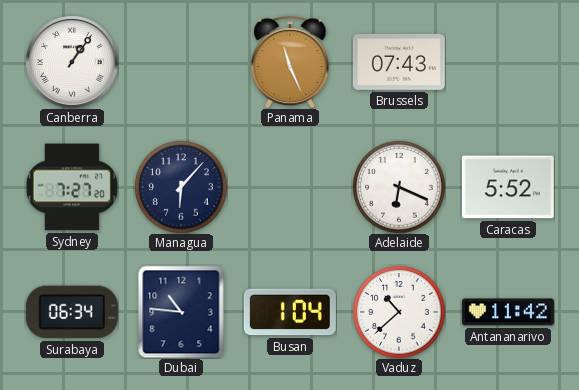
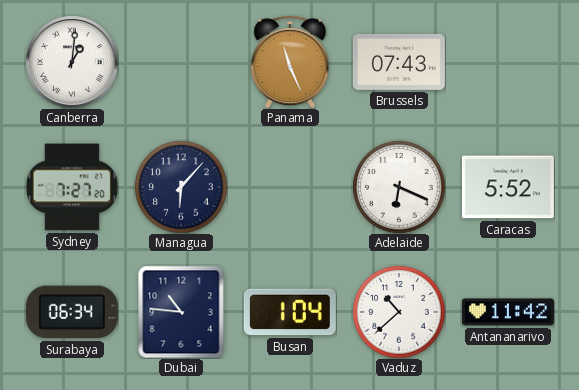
Canberra: 1:06 -> 1:01
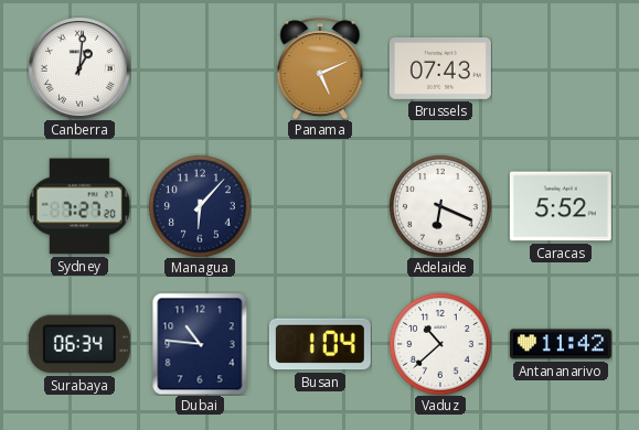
Panama: 11:26 -> 5:11
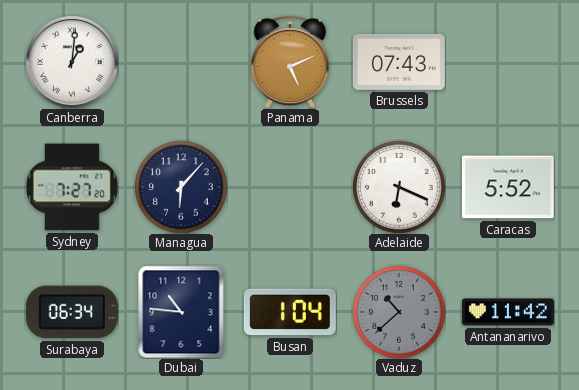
Vaduz dial: white -> grey
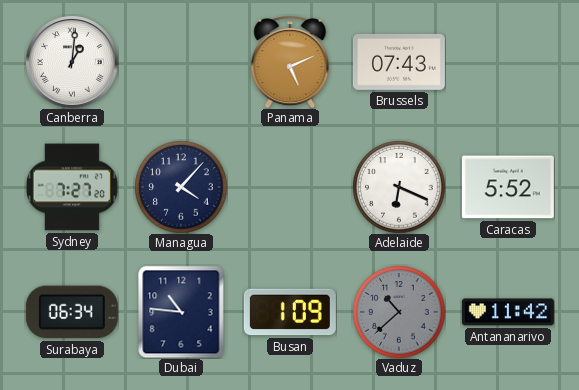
Managua: 6:07 -> 4:07
Busan: 1:04 -> 1:09
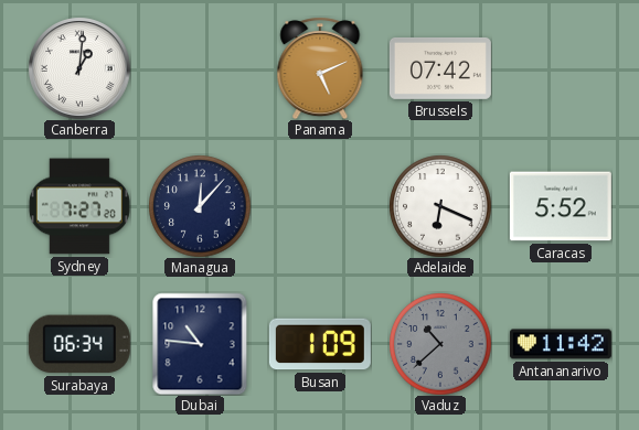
Brussels: 07:43 -> 07:42
Managua: 4:07 -> 12:07
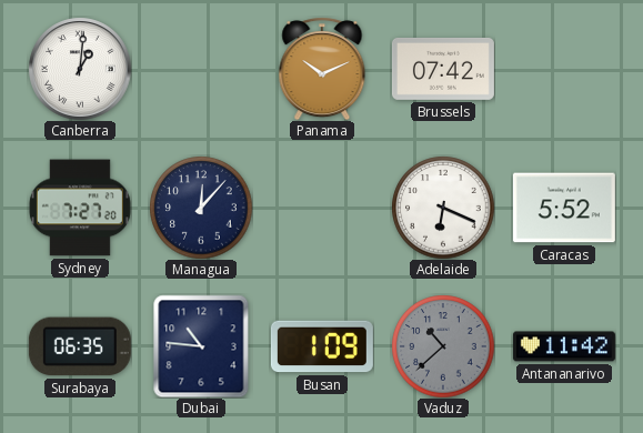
Panama: 5:11 -> 10:11
Surabaya: 06:34 -> 06:35
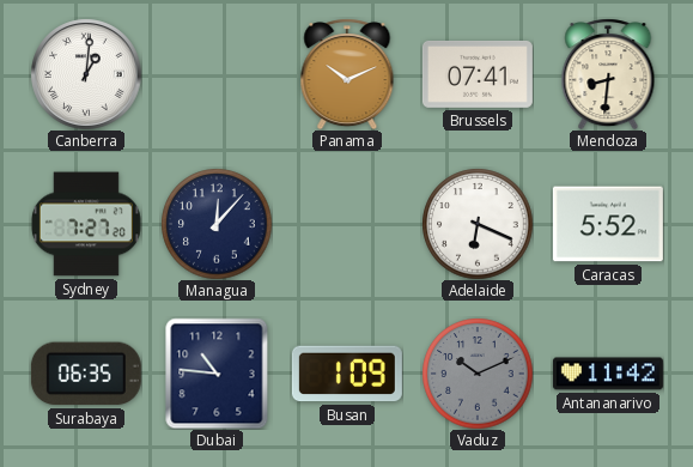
Brussels: 07:42 -> 07:41
Mendoza: none -> 8:31
Vaduz: 10:38 -> 10:11
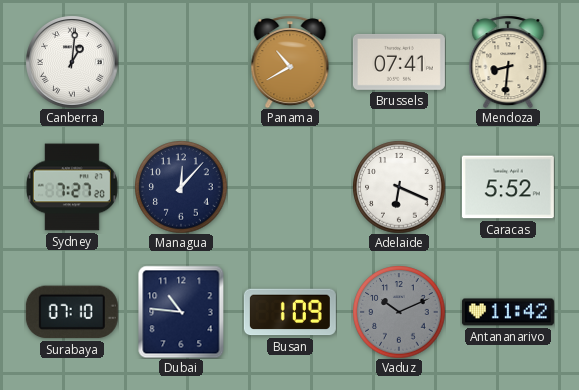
Panama: 10:11 -> 10:40
Surabaya: 06:35 -> 07:10
